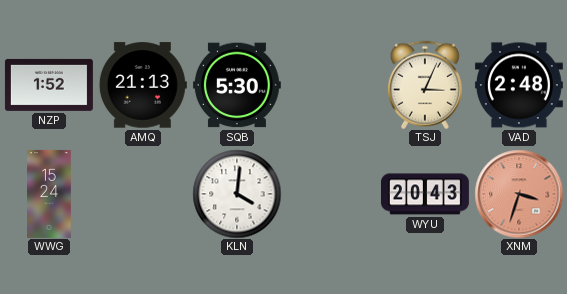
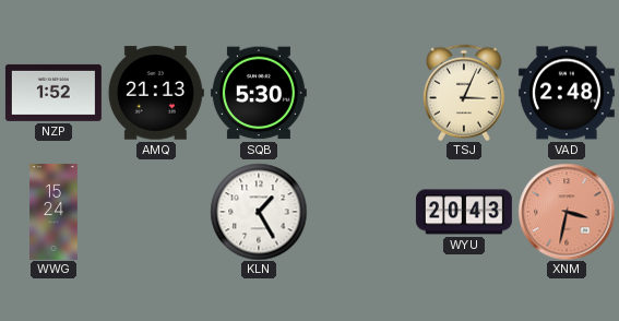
KLN: 4:01 -> 1:25
XNM: 3:33 -> 3:32
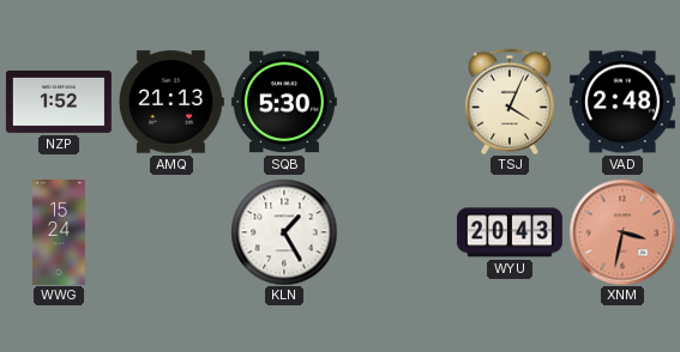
TSJ: 3:04 -> 4:04
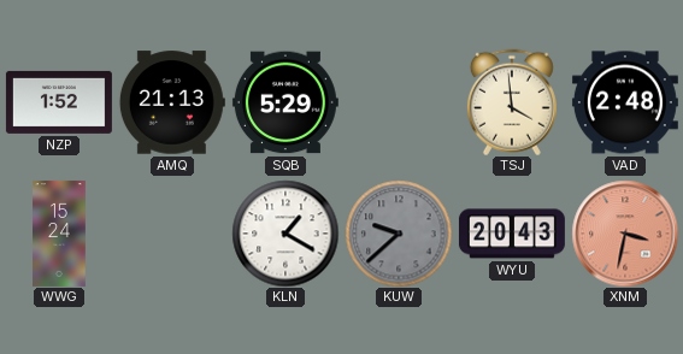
SQB: 5:30 -> 5:29
TSJ: 4:04 -> 3:59
KLN: 1:25 -> 1:20
KUW: none -> 9:38
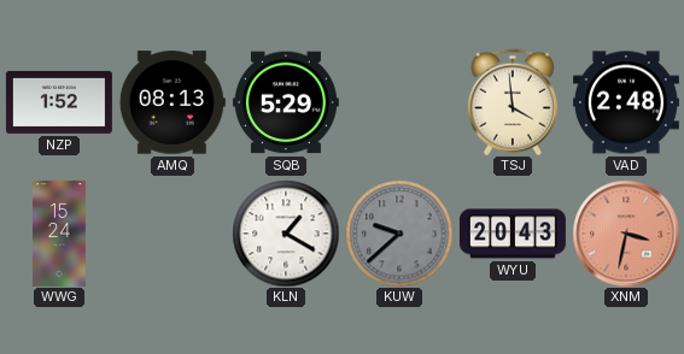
AMQ: 21:13 -> 08:13
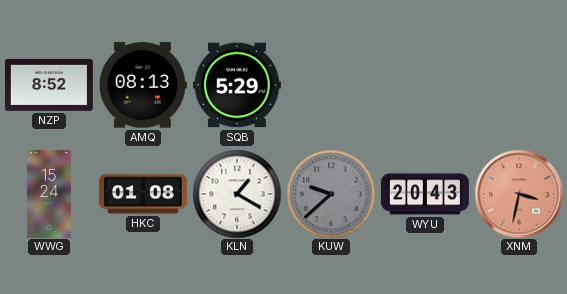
NZP: 1:52 -> 8:52
TSJ: 3:59 -> none
VAD: 2:48 -> none
HKC: none -> 01:08
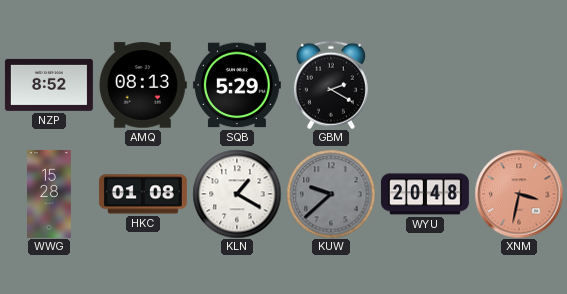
GBM: none -> 2:20
WWG: 15:24 -> 15:28
WYU: 20:43 -> 20:48
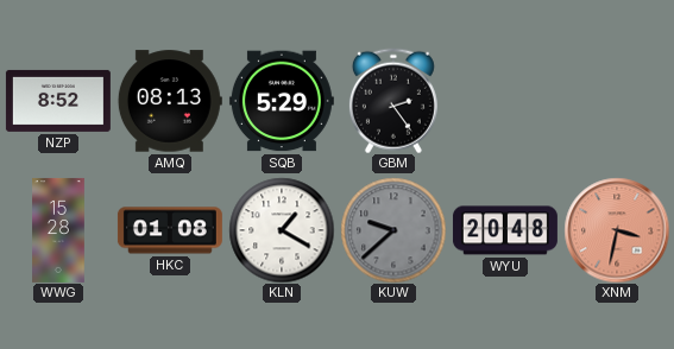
GBM: 2:20 -> 2:24
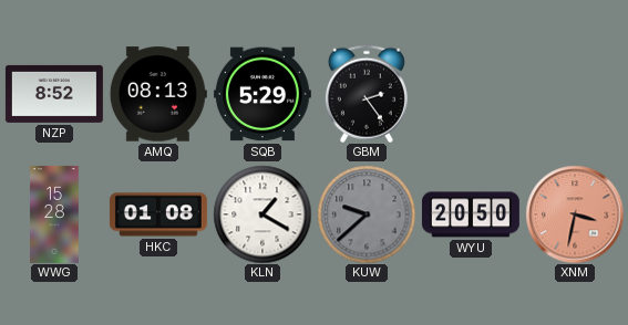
WYU: 20:48 -> 20:50
